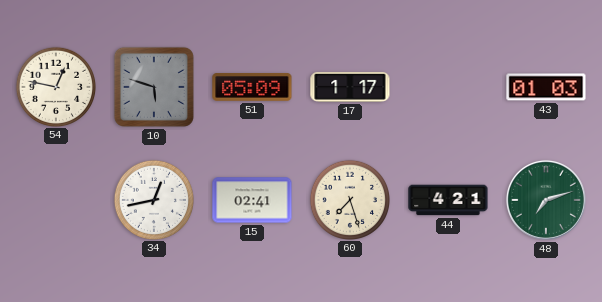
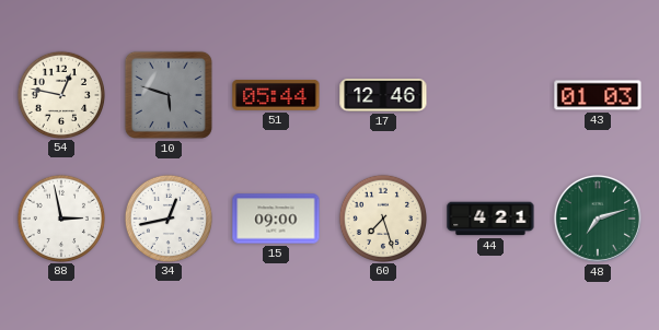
51: 05:09 -> 05:44
17: 1:17 -> 12:46
88: none -> 2:58
15: 02:41 -> 09:00
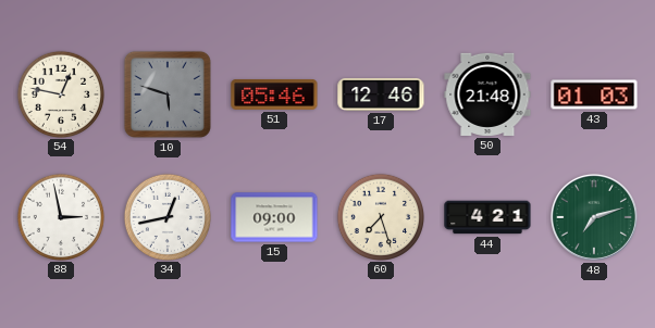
51: 05:44 -> 05:46
50: none -> 21:48
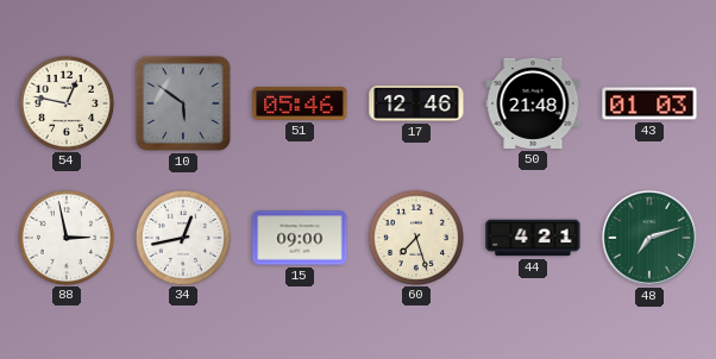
10: 5:48 -> 5:51
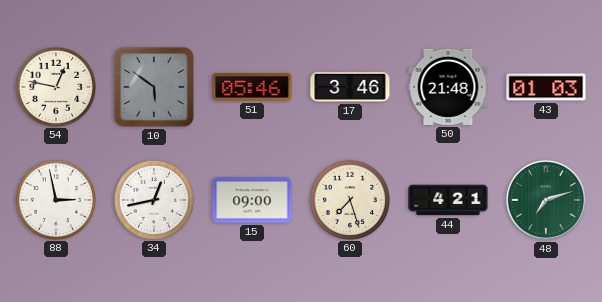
17: 12:46 -> 3:46
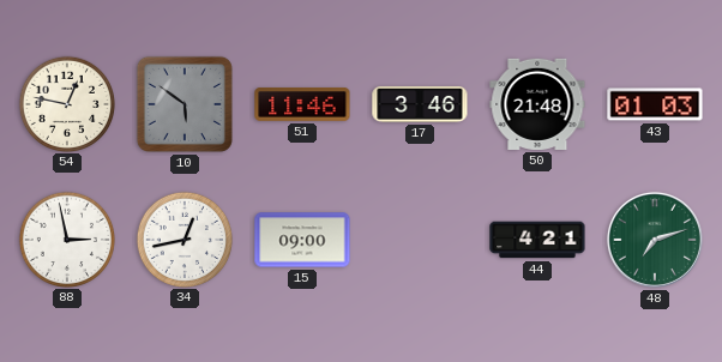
51: 05:46 -> 11:46
60: 7:27 -> none
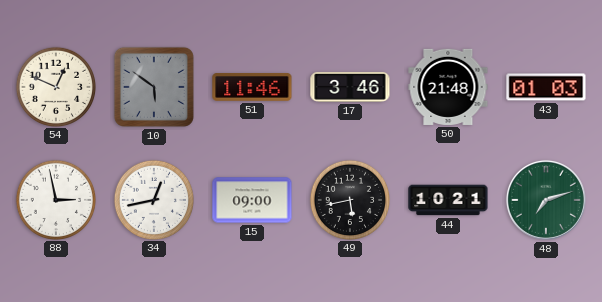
54: 12:47 -> 12:49
49: none -> 5:43
44: 4:21 -> 10:21
